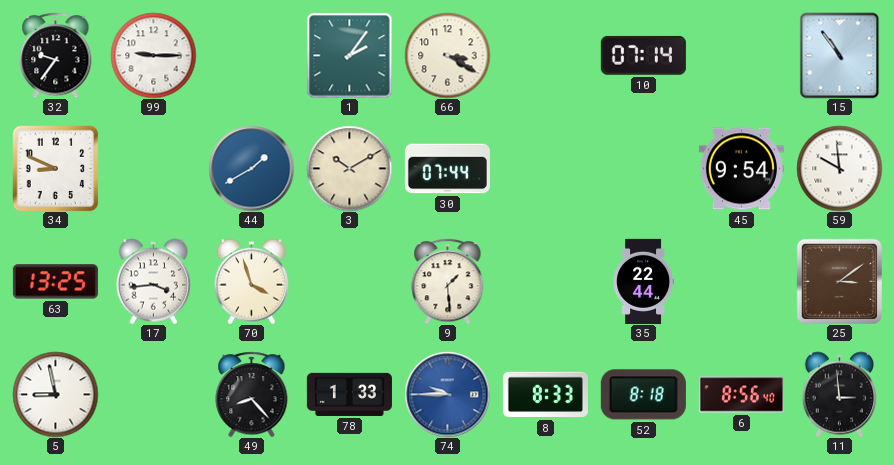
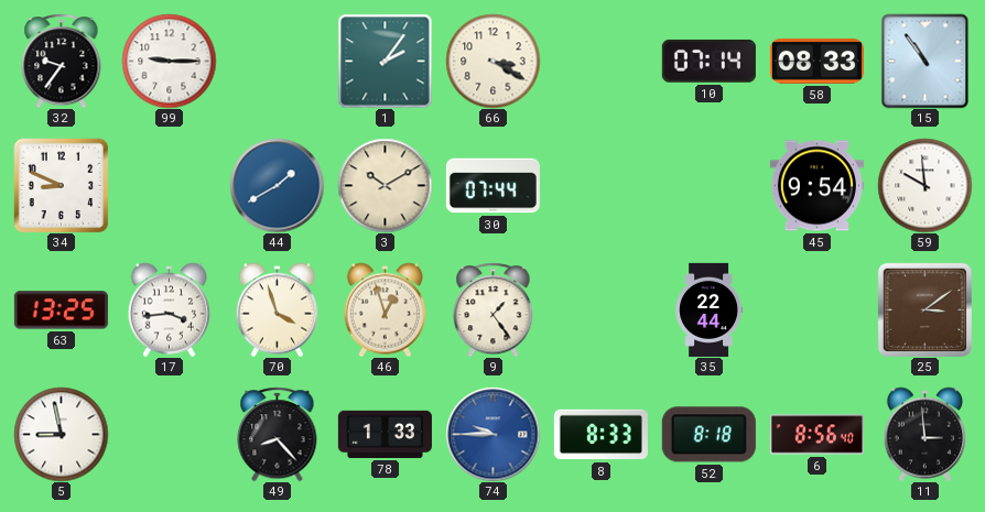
58: none -> 08:33
46: none -> 12:57
9: 1:29 -> 1:24
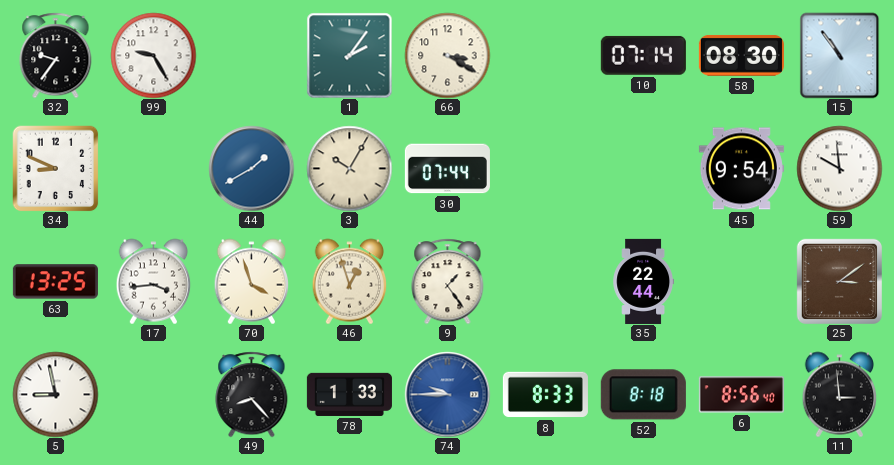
99: 9:15 -> 9:25
58: 08:33 -> 08:30
3: 10:10 -> 10:05
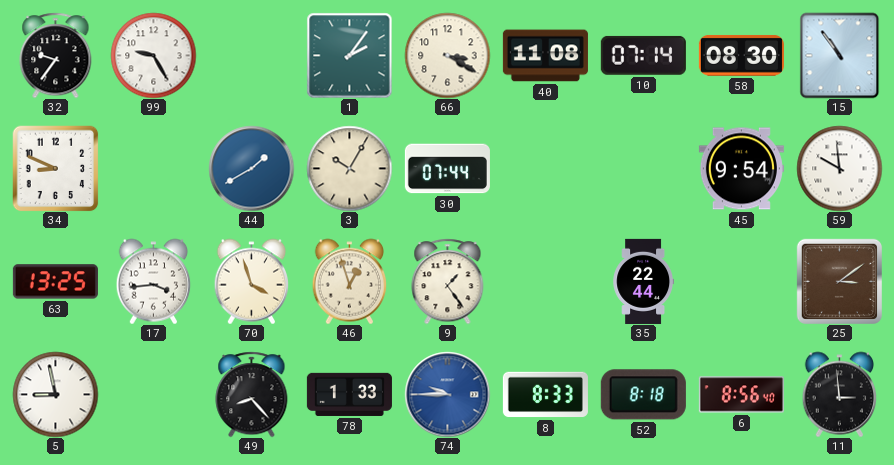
40: none -> 11:08
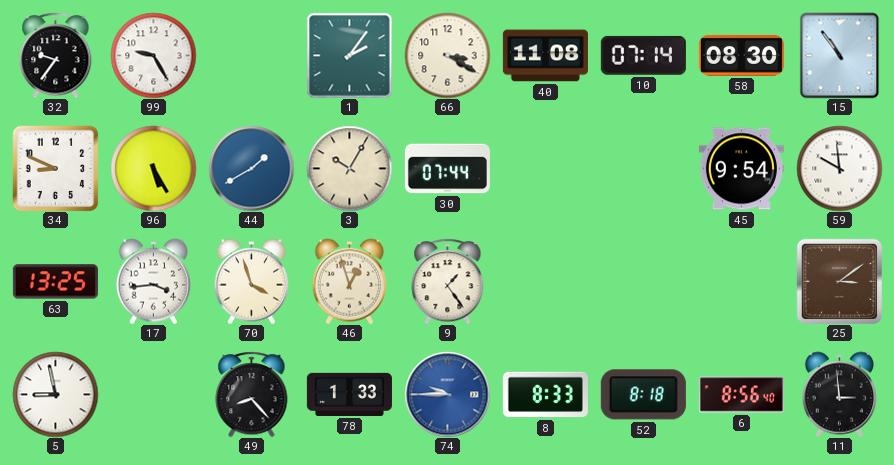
96: none -> 5:25
35: 22:44 -> none
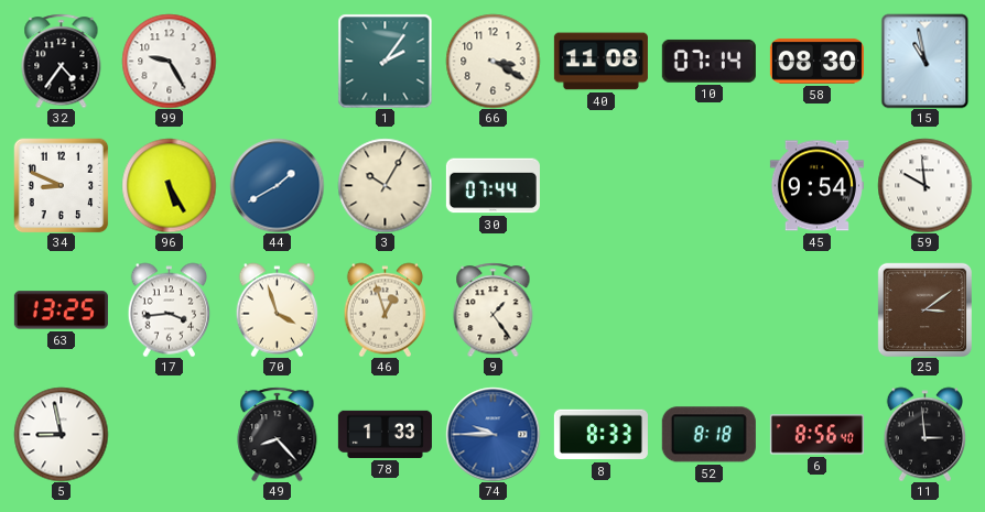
32: 9:36 -> 4:36
15: 10:54 -> 10:58
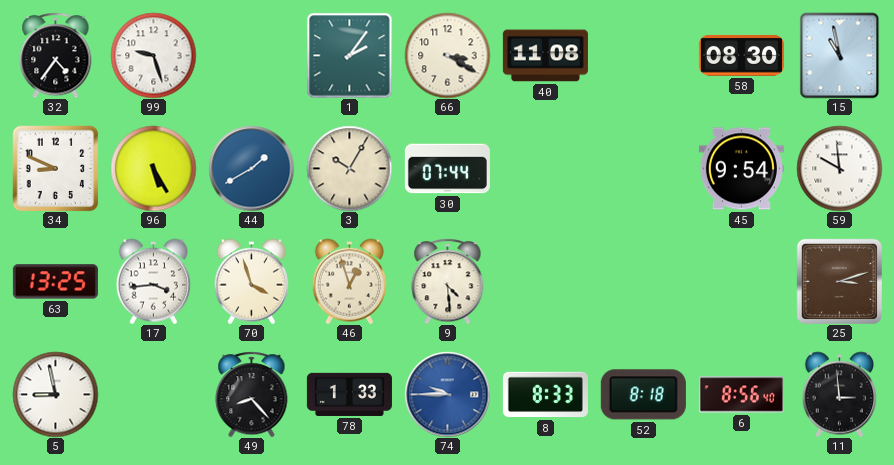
99: 9:25 -> 9:27
10: 07:14 -> none
9: 1:24 -> 4:29
25: 3:09 -> 3:12
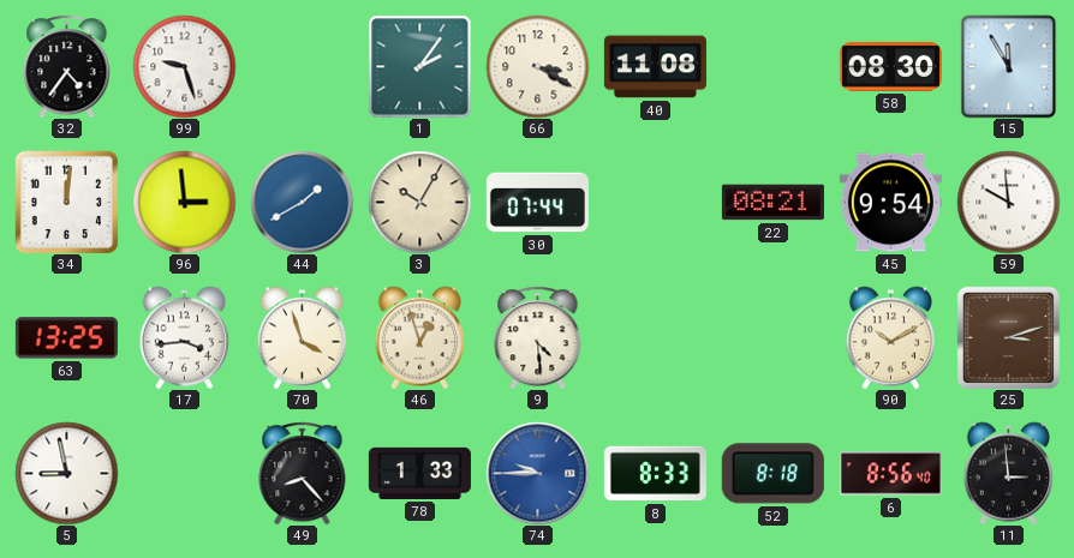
15: 10:58 -> 11:55
34: 8:49 -> 12:01
96: 5:25 -> 2:59
22: none -> 08:21
90: none -> 10:10
